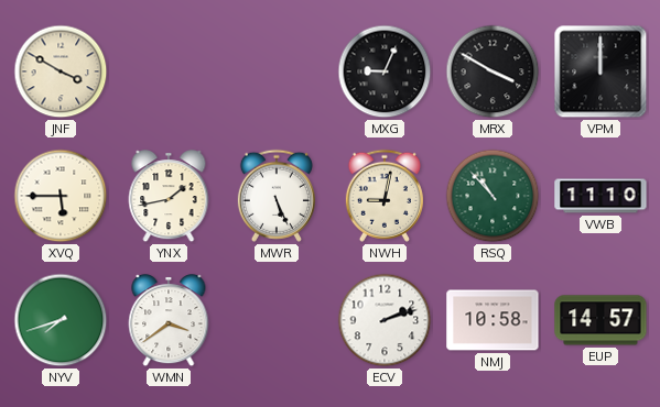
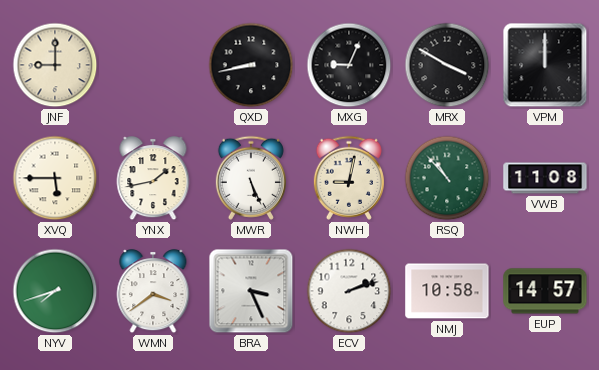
JNF: 3:50 -> 9:00
QXD: none -> 8:43
VWB: 11:10 -> 11:08
BRA: none -> 3:26
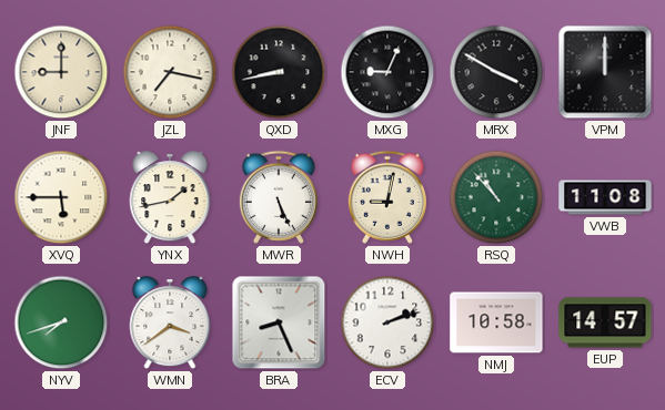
JZL: none -> 7:17
BRA: 3:26 -> 8:26
